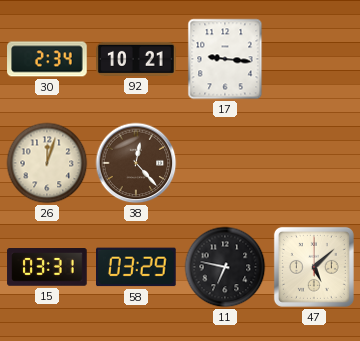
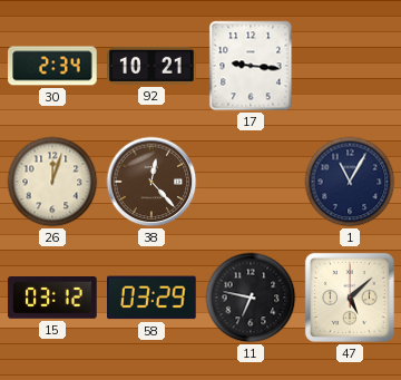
1: none -> 11:05
15: 03:31 -> 03:12
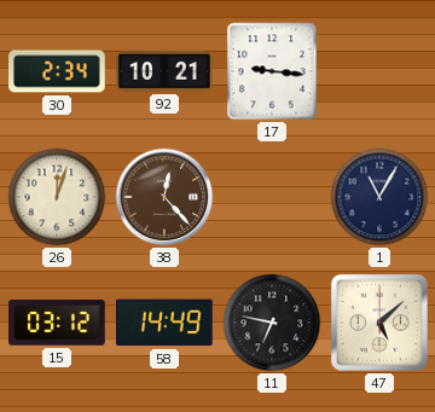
58: 03:29 -> 14:49
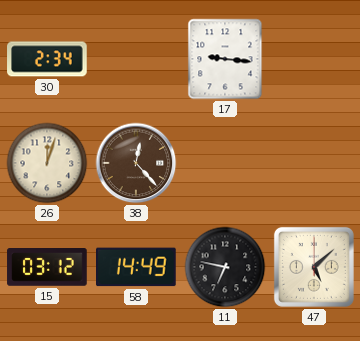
92: 10:21 -> none
1: 11:05 -> none
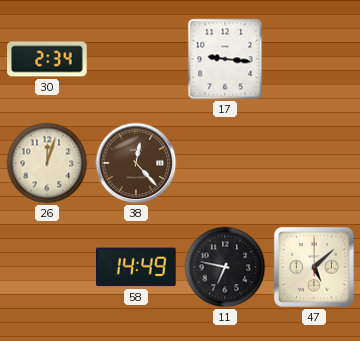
15: 03:12 -> none
